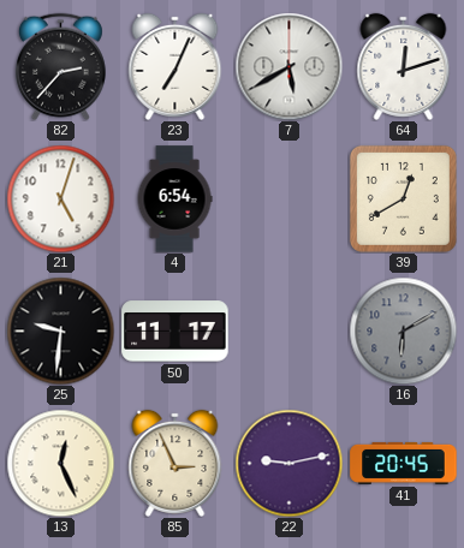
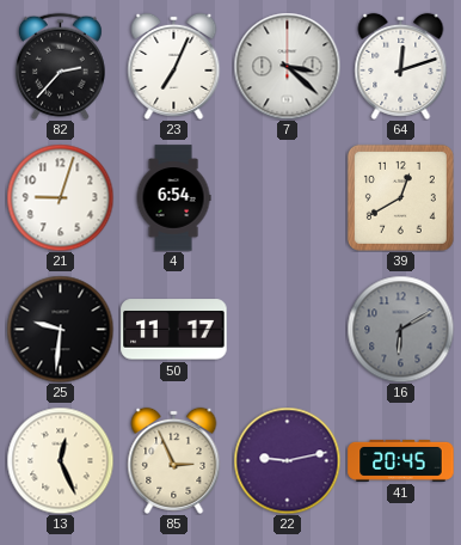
7: 5:40 -> 3:22
21: 5:03 -> 9:03
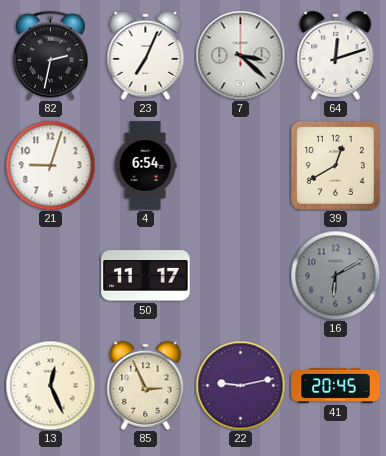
82: 2:37 -> 2:32
25: 9:31 -> none
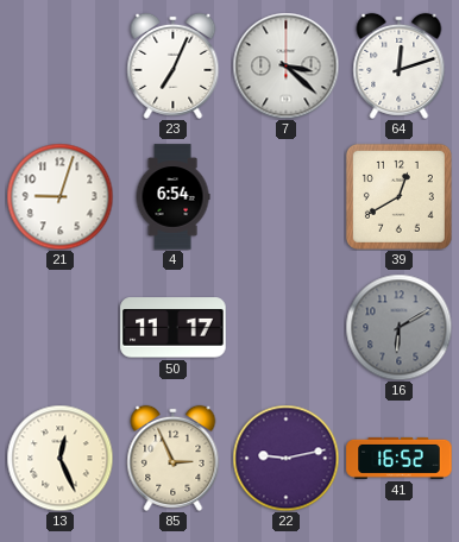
82: 2:32 -> none
41: 20:45 -> 16:52
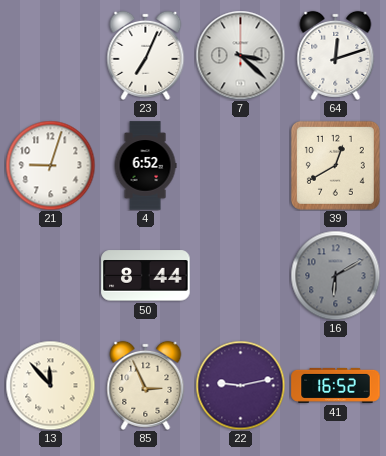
4: 6:54 -> 6:52
50: 11:17 -> 8:44
13: 12:26 -> 11:53
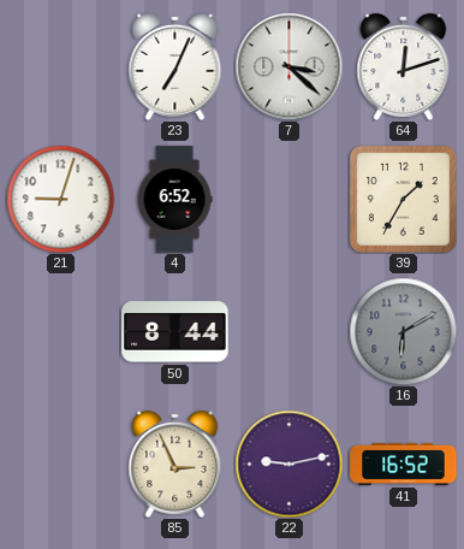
39: 12:40 -> 1:35
13: 11:53 -> none
